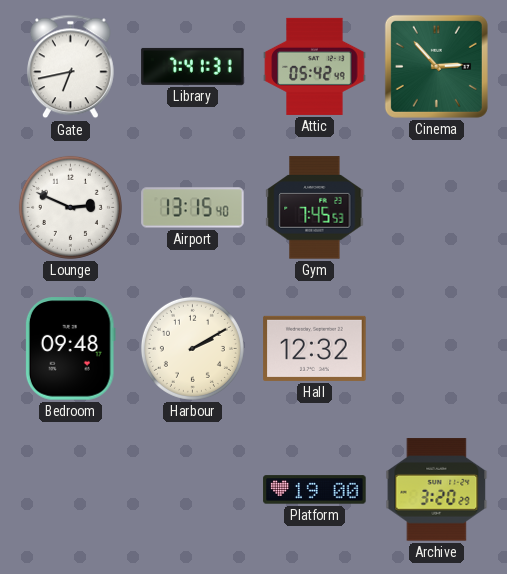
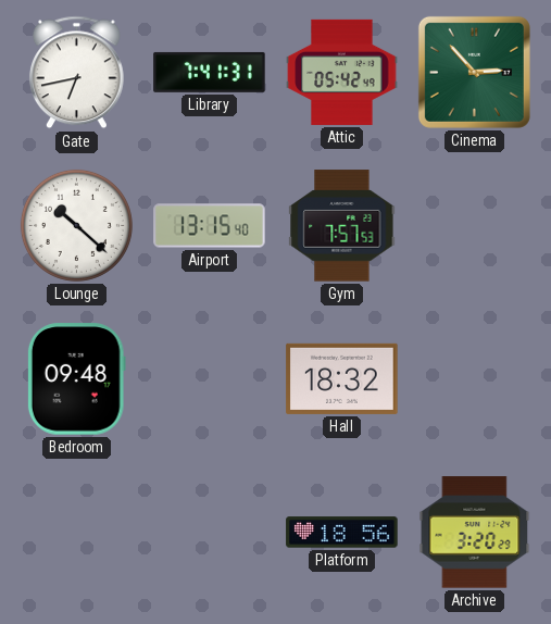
Lounge: 2:49 -> 10:22
Gym: 7:45 -> 7:57
Harbour: 2:10 -> none
Hall: 12:32 -> 18:32
Platform: 19:00 -> 18:56
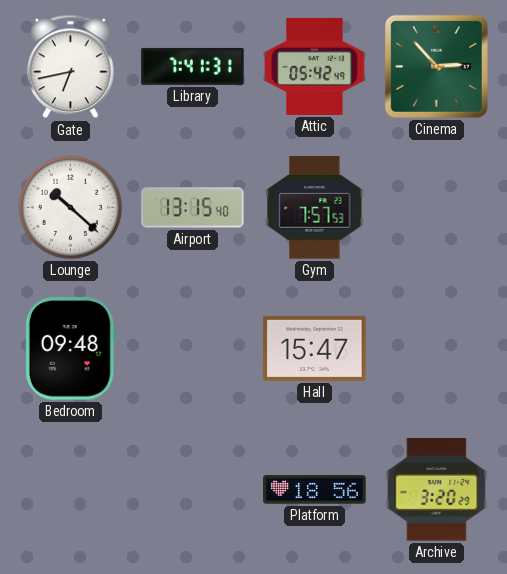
Hall: 18:32 -> 15:47
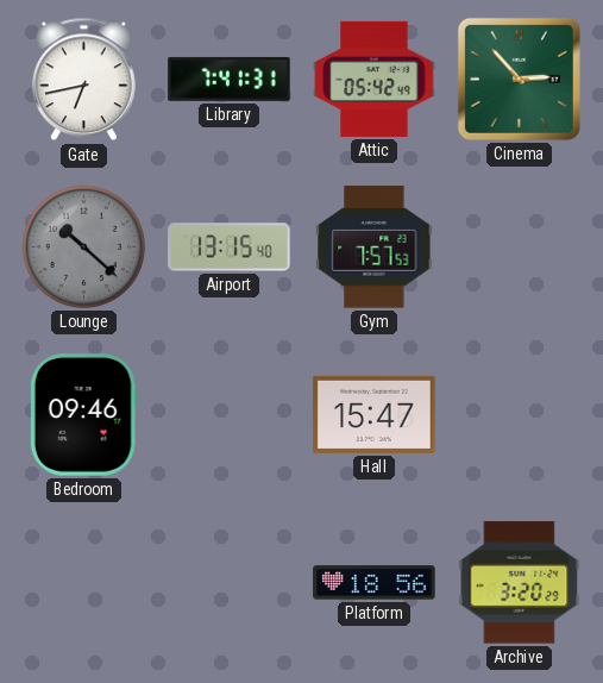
Lounge dial: white -> grey
Bedroom: 09:48 -> 09:46
